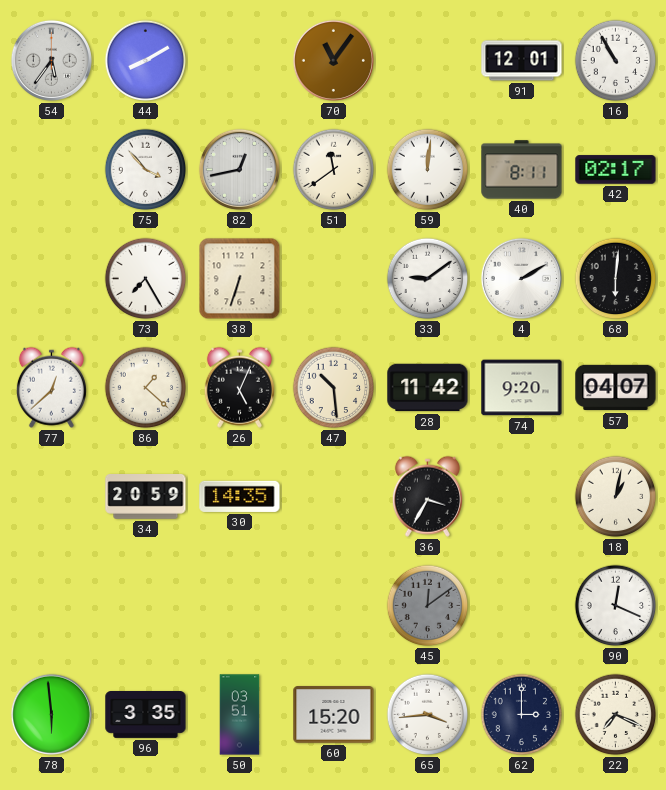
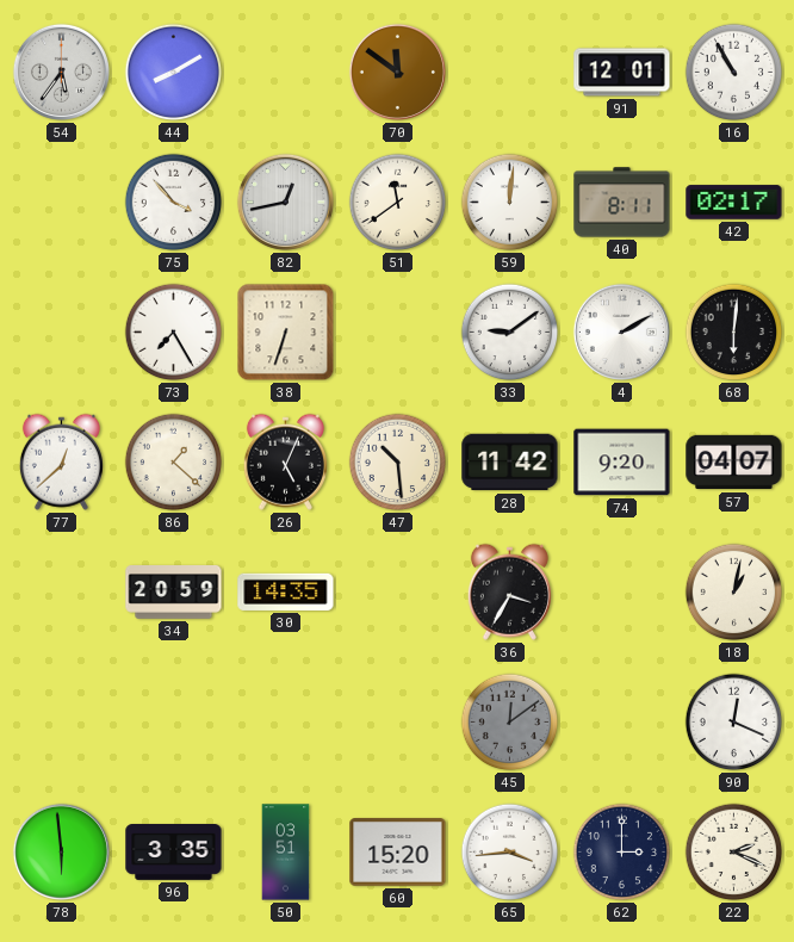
70: 11:06 -> 11:51
22: 7:19 -> 2:19
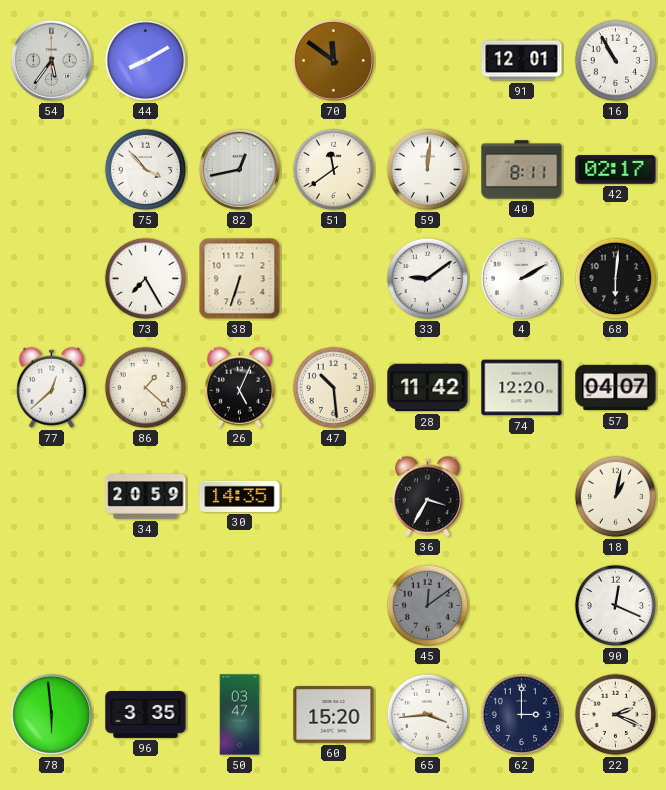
74: 9:20 -> 12:20
50: 03:51 -> 03:47
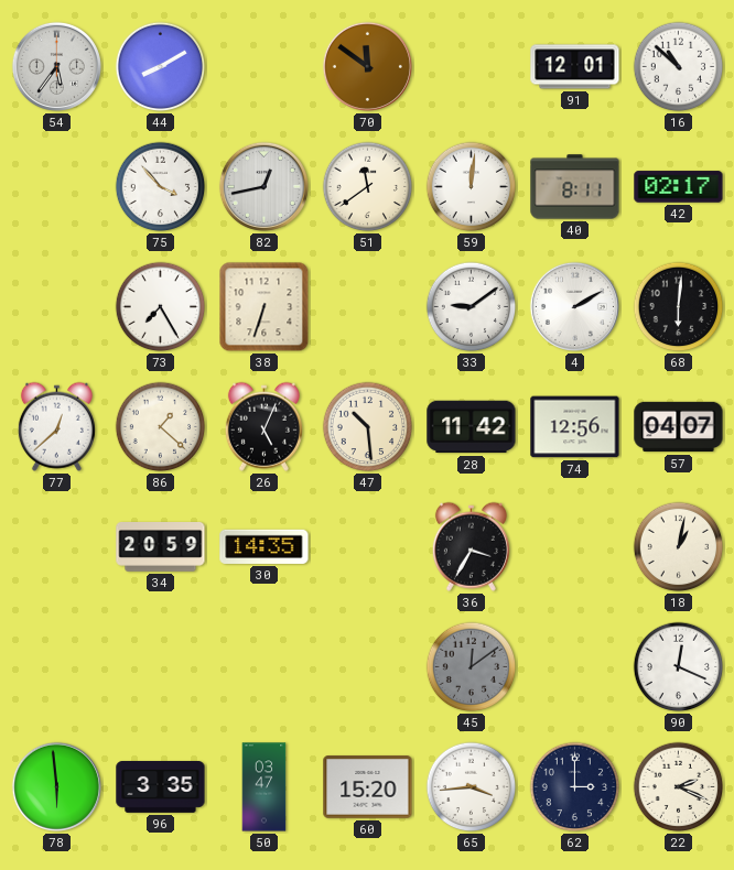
16: 10:55 -> 10:52
74: 12:20 -> 12:56
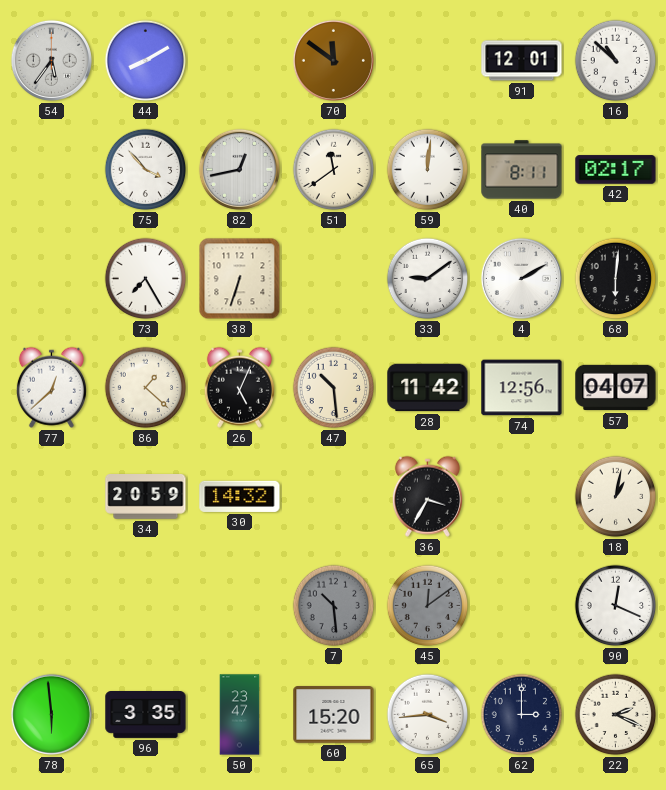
30: 14:35 -> 14:32
7: none -> 10:29
50: 03:47 -> 23:47
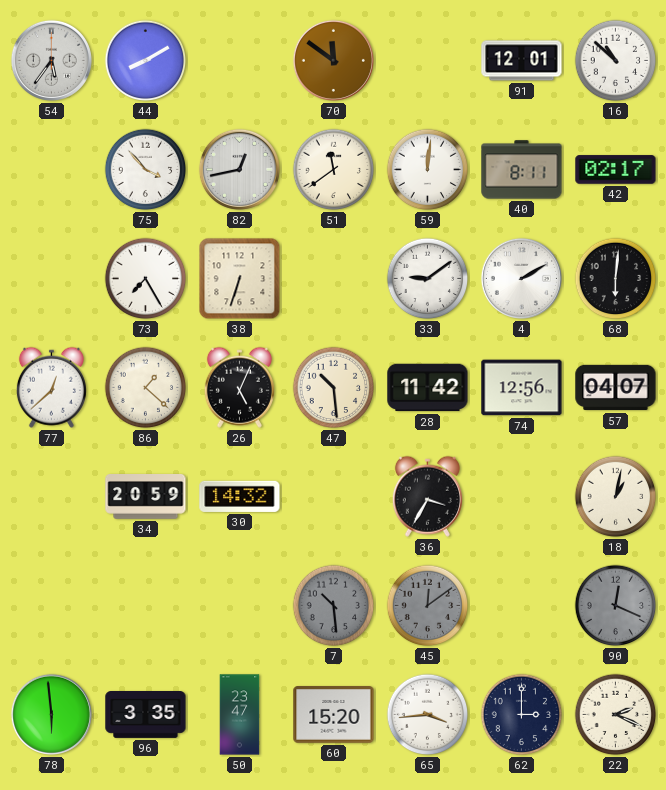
90 dial: white -> grey
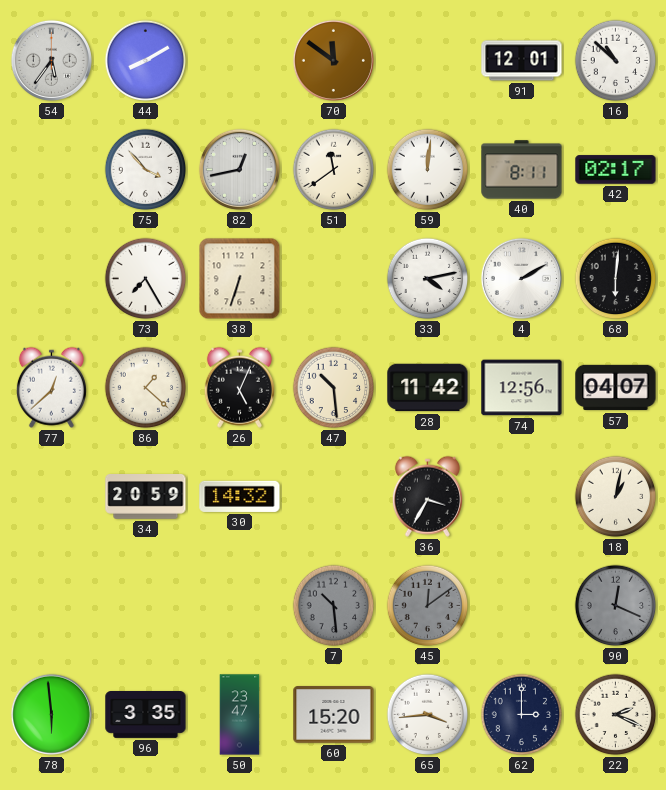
33: 9:09 -> 4:13
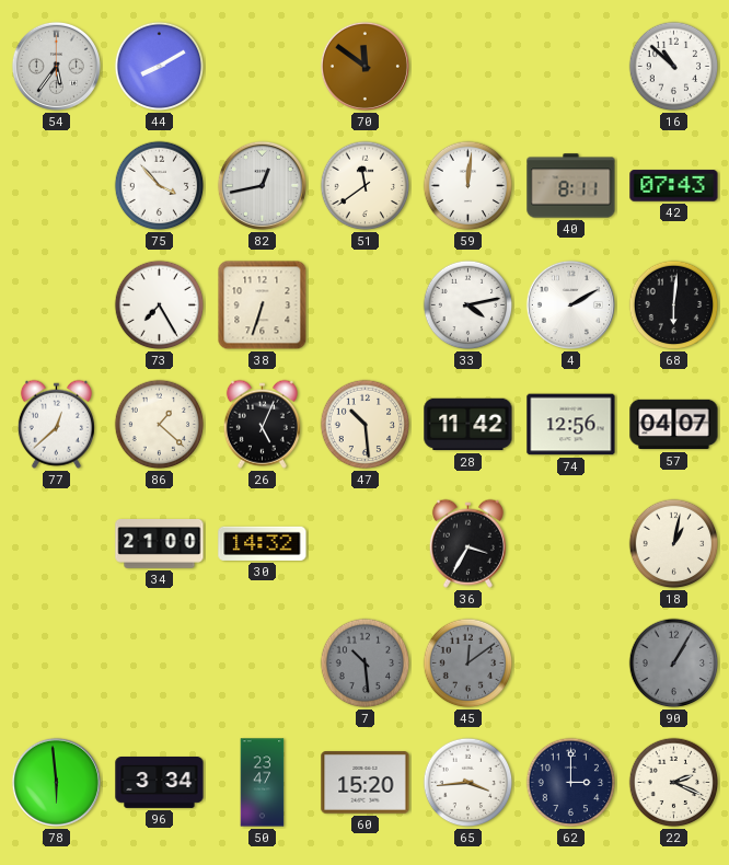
91: 12:01 -> none
42: 02:17 -> 07:43
34: 20:59 -> 21:00
90: 12:19 -> 1:05
96: 3:35 -> 3:34
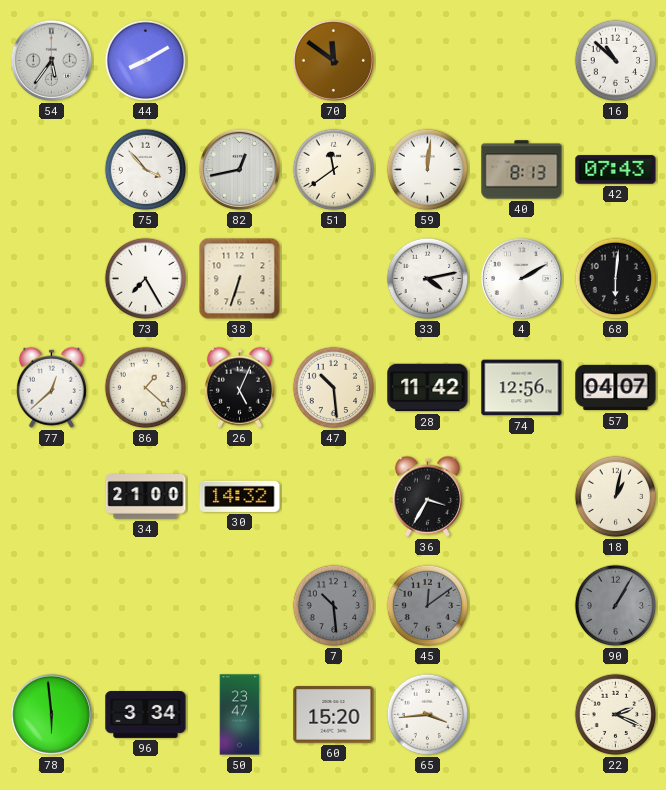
40: 8:11 -> 8:13
62: 3:00 -> none
